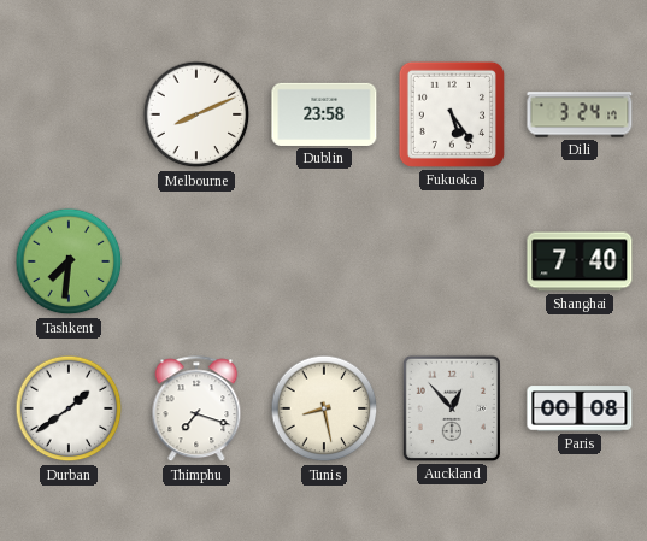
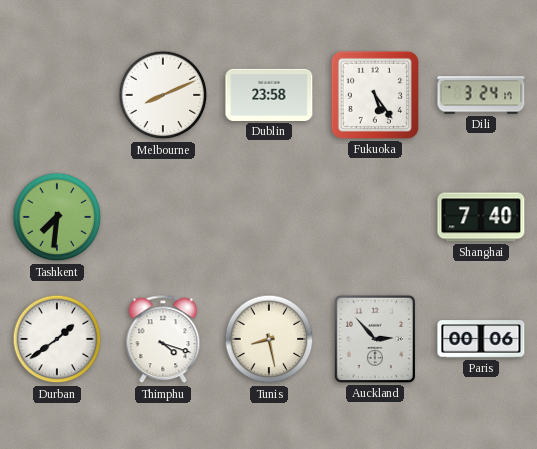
Thimphu: 7:18 -> 4:18
Auckland: 12:53 -> 2:53
Paris: 00:08 -> 00:06
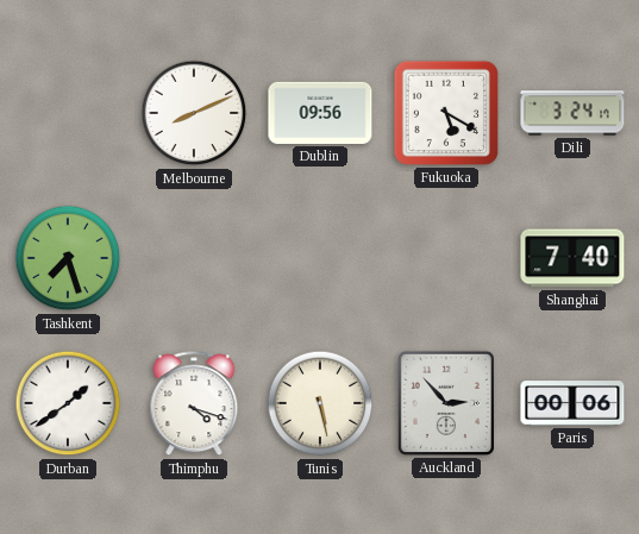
Dublin: 23:58 -> 09:56
Fukuoka: 5:24 -> 5:20
Tashkent: 7:31 -> 7:27
Tunis: 8:28 -> 5:28
